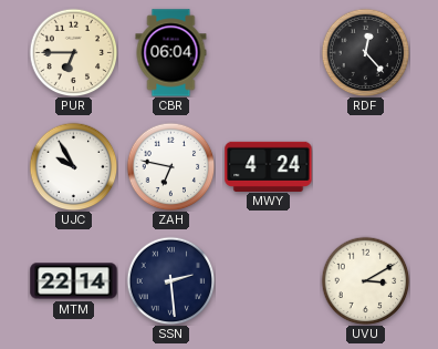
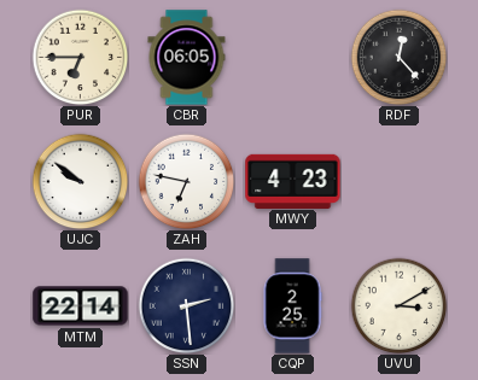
CBR: 06:04 -> 06:05
UJC: 9:55 -> 9:51
MWY: 4:24 -> 4:23
CQP: none -> 2:25
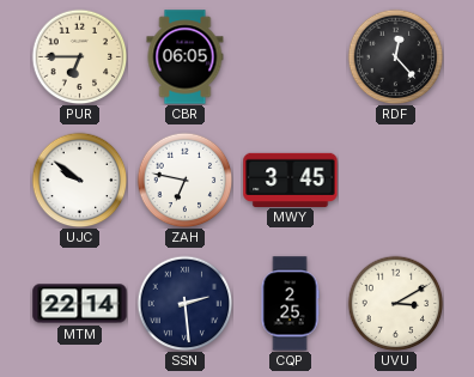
MWY: 4:23 -> 3:45
